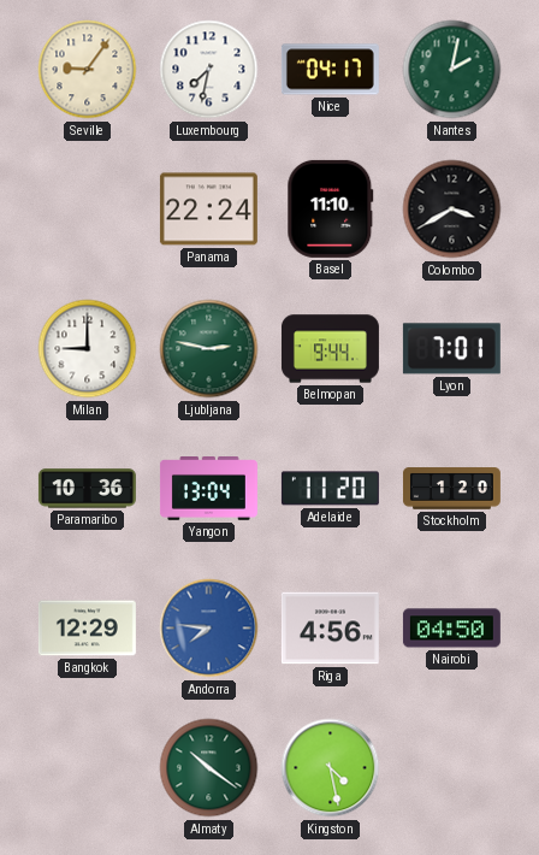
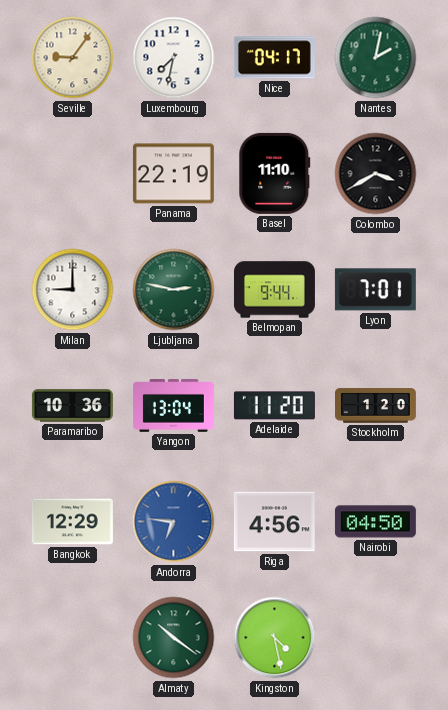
Panama: 22:24 -> 22:19
Andorra: 7:46 -> 6:46
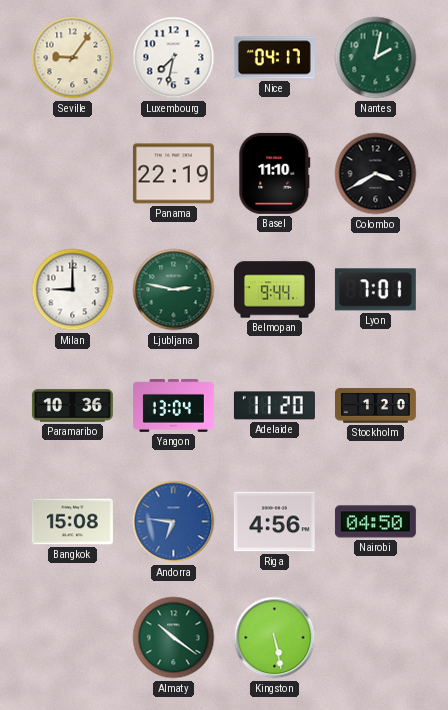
Bangkok: 12:29 -> 15:08
Kingston: 4:28 -> 5:28
